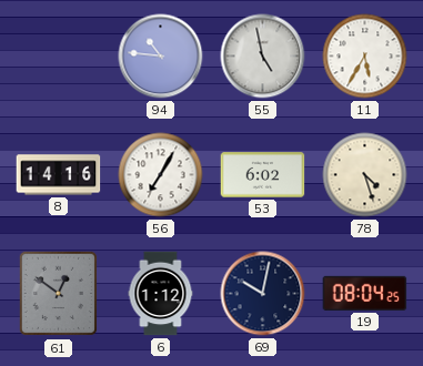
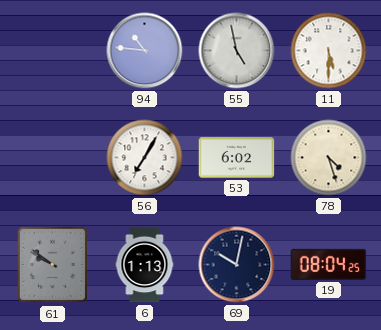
11: 5:35 -> 5:30
8: 14:16 -> none
61: 12:51 -> 9:51
6: 1:12 -> 1:13
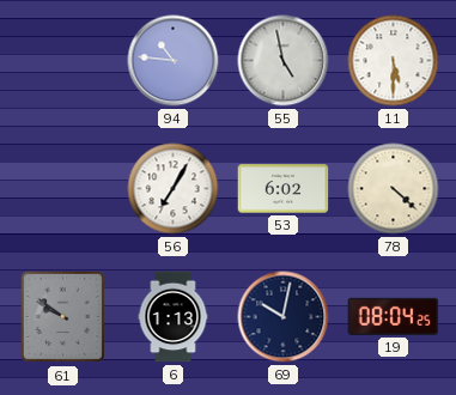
78: 4:27 -> 4:22
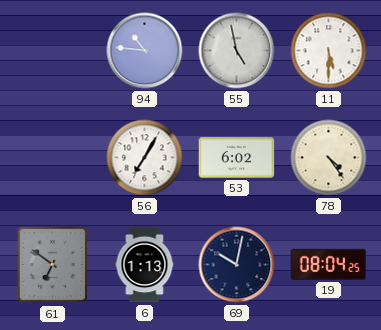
78: 4:22 -> 4:24
61: 9:51 -> 6:51
